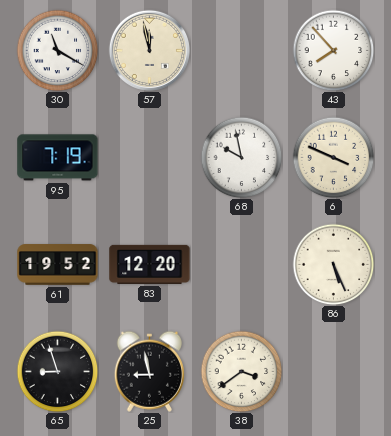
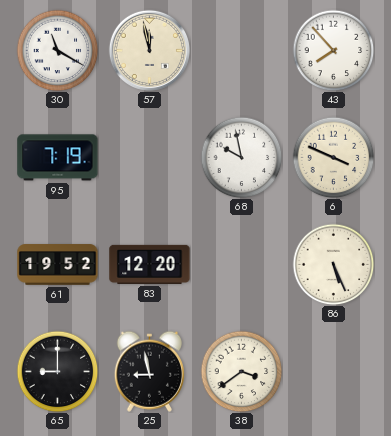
65: 8:57 -> 9:00
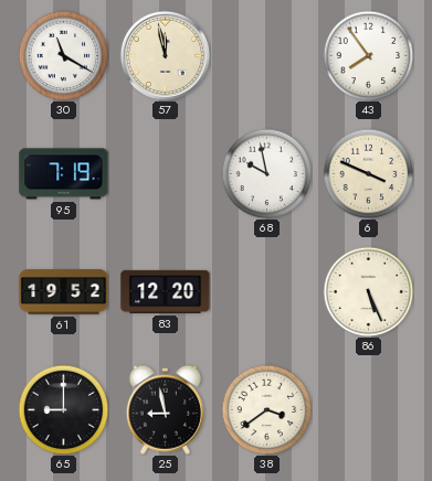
43: 7:53 -> 7:54
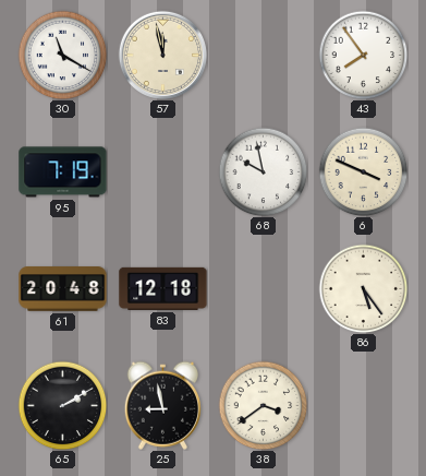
61: 19:52 -> 20:48
83: 12:20 -> 12:18
86: 5:26 -> 5:24
65: 9:00 -> 2:10
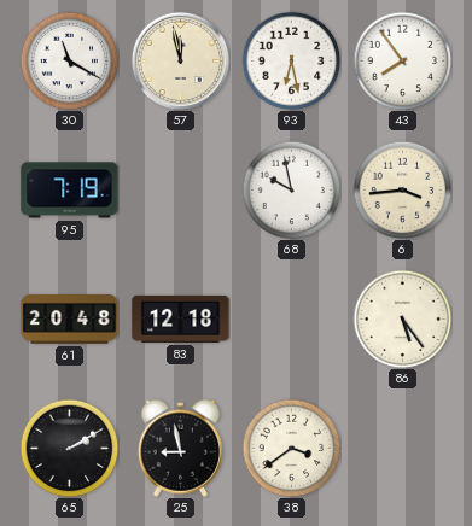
93: none -> 6:28
6: 3:49 -> 3:44
